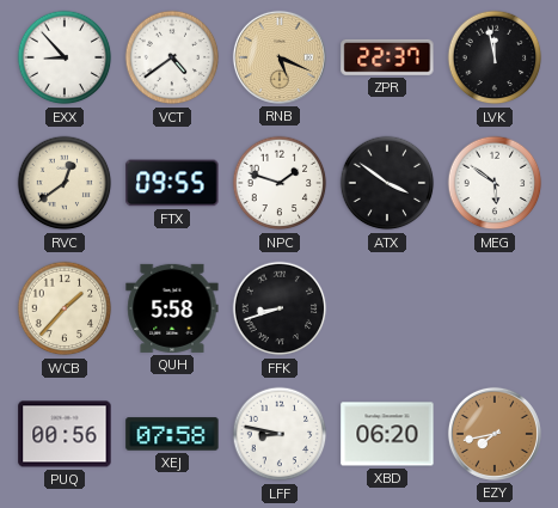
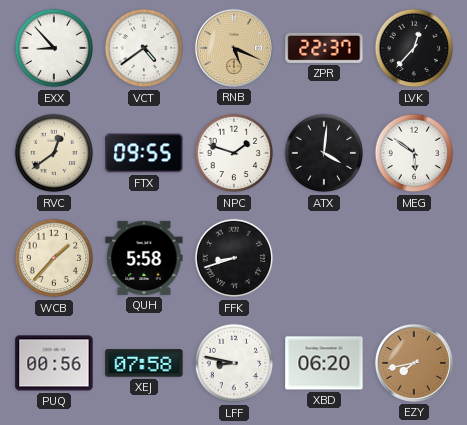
LVK: 11:58 -> 12:37
ATX: 3:51 -> 4:01
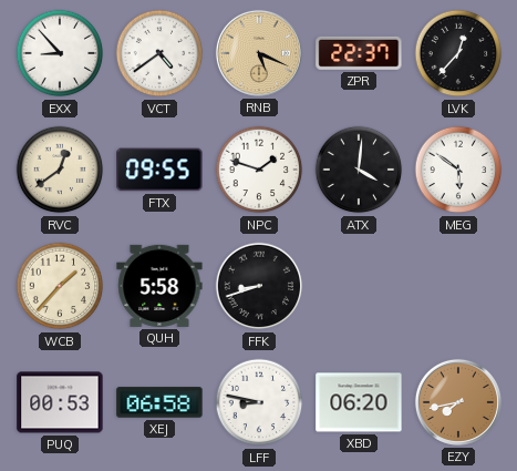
PUQ: 00:56 -> 00:53
XEJ: 07:58 -> 06:58
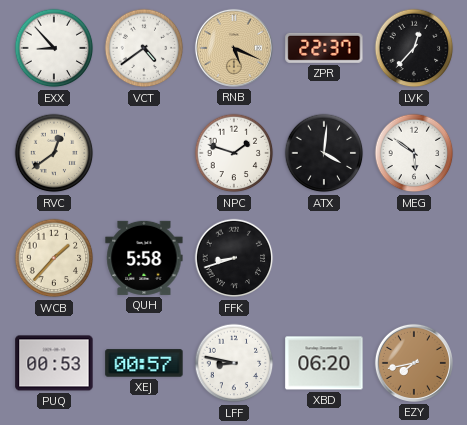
FTX: 09:55 -> none
XEJ: 06:58 -> 00:57
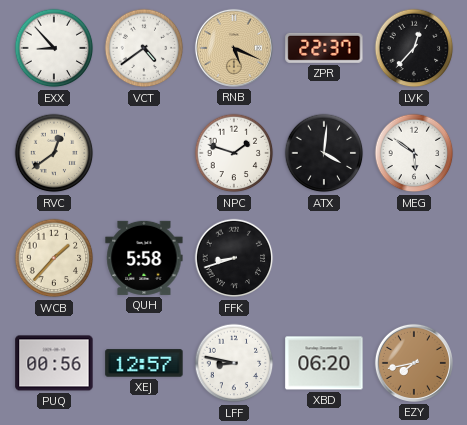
PUQ: 00:53 -> 00:56
XEJ: 00:57 -> 12:57
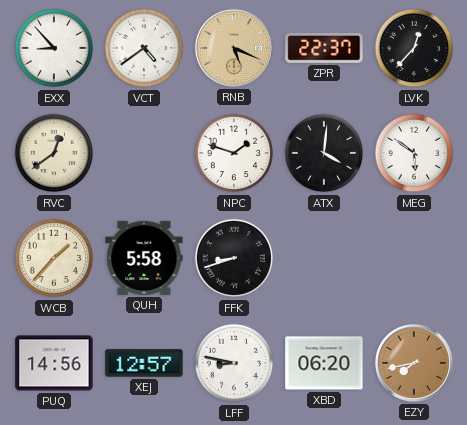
PUQ: 00:56 -> 14:56
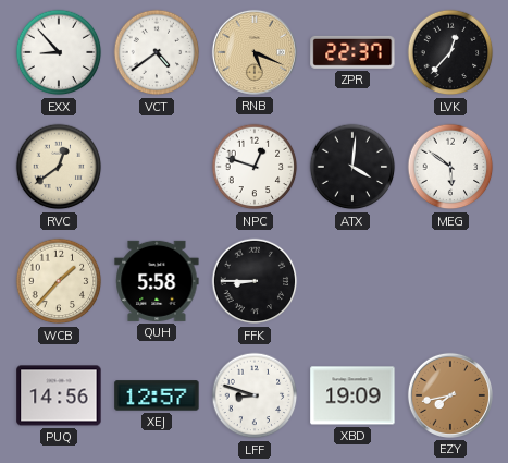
NPC: 1:48 -> 12:48
FFK: 8:42 -> 8:45
LFF: 8:47 -> 8:48
XBD: 06:20 -> 19:09
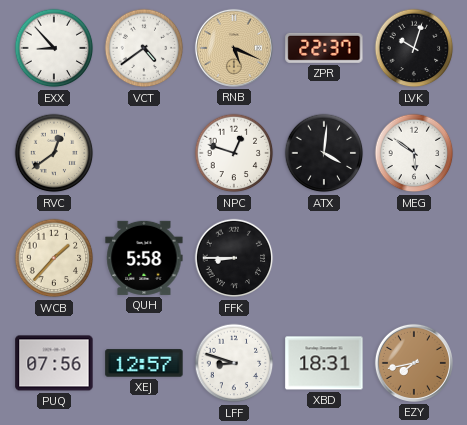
LVK: 12:37 -> 10:03
PUQ: 14:56 -> 07:56
XBD: 19:09 -> 18:31
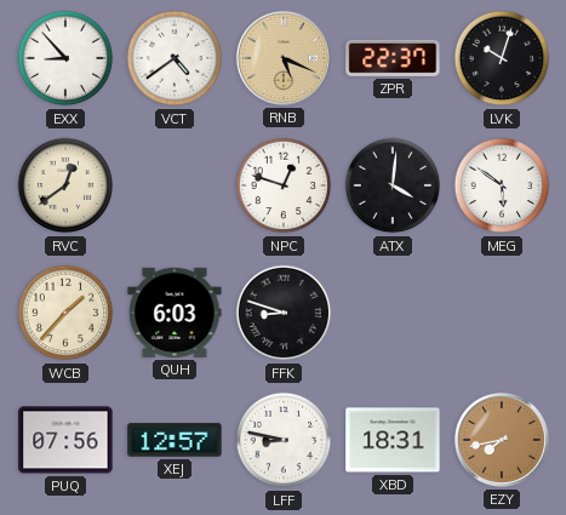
QUH: 5:58 -> 6:03
FFK: 8:45 -> 8:48
LFF: 8:48 -> 8:47
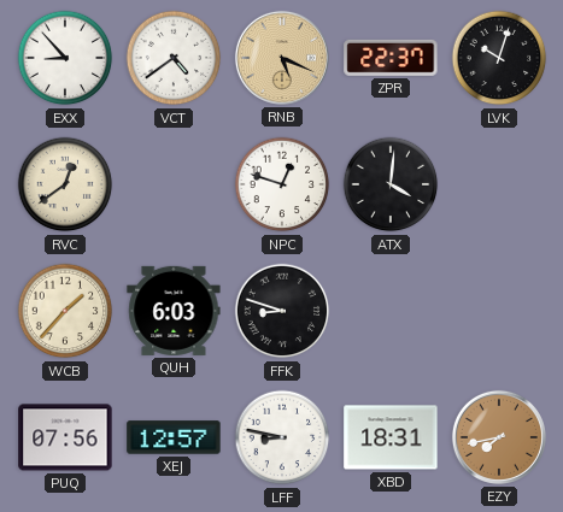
MEG: 5:51 -> none
